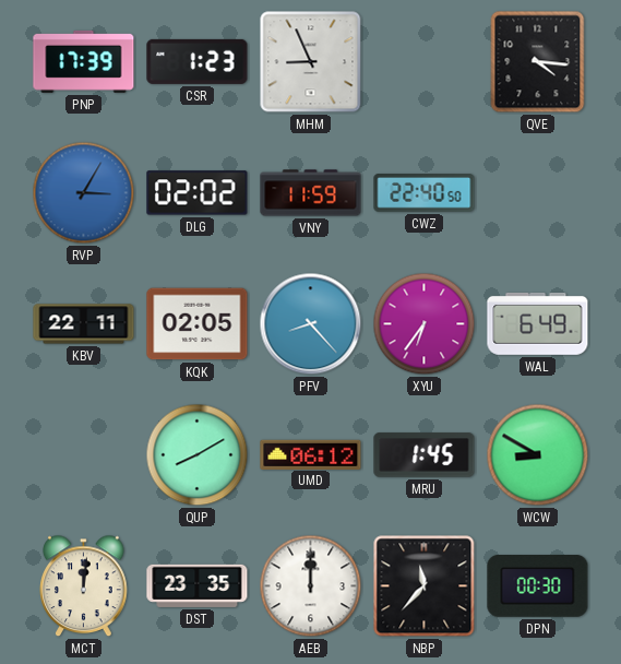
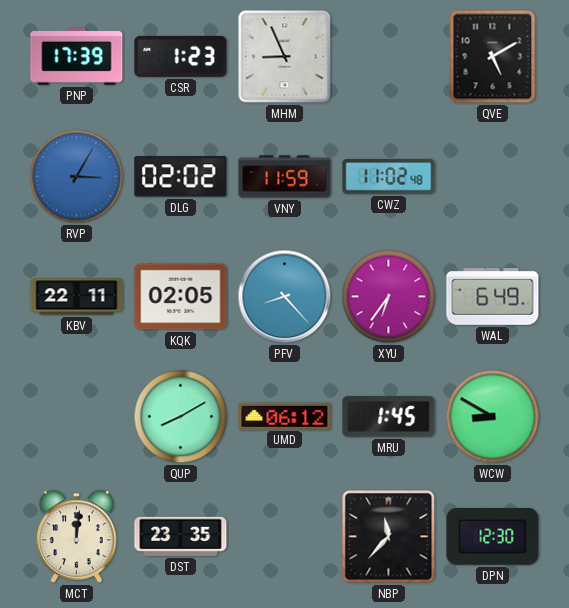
QVE: 4:16 -> 5:10
CWZ: 22:40 -> 11:02
AEB: 12:00 -> none
DPN: 00:30 -> 12:30
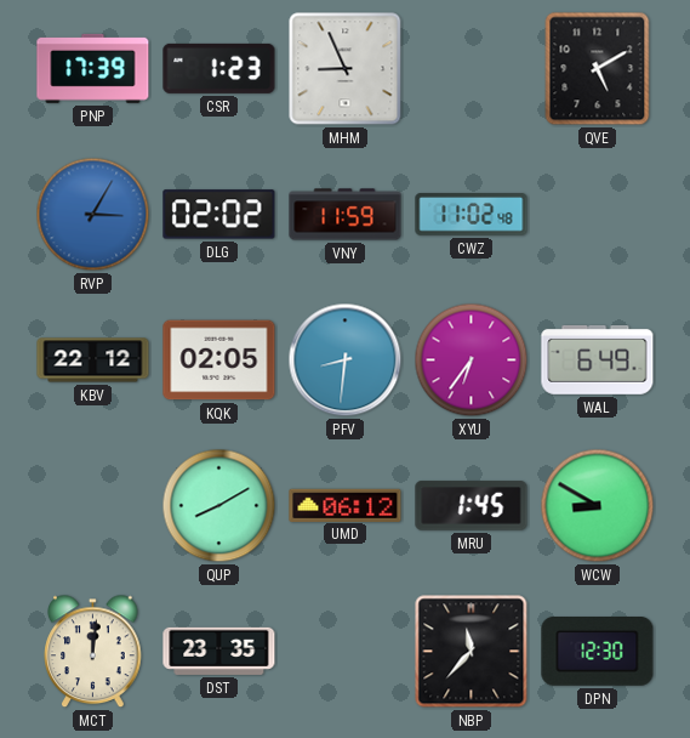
KBV: 22:11 -> 22:12
PFV: 8:23 -> 8:31
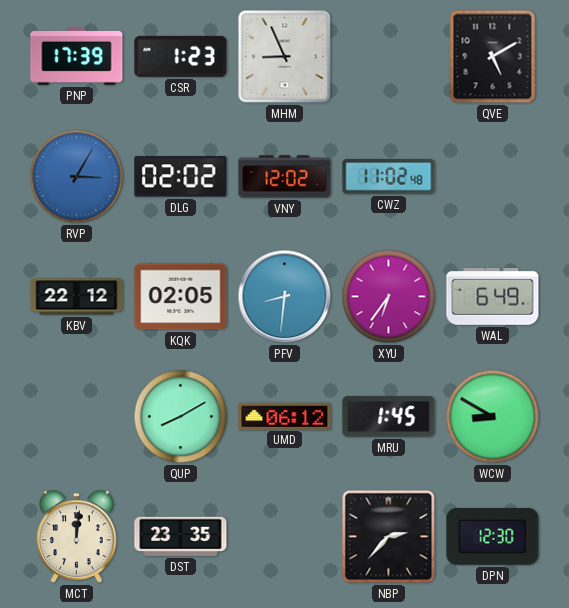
VNY: 11:59 -> 12:02
NBP: 11:37 -> 2:37
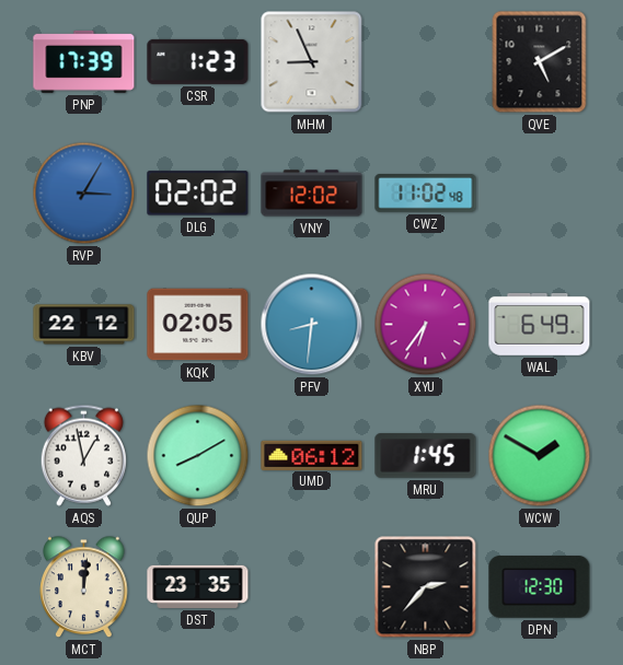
AQS: none -> 12:58
WCW: 8:50 -> 1:50
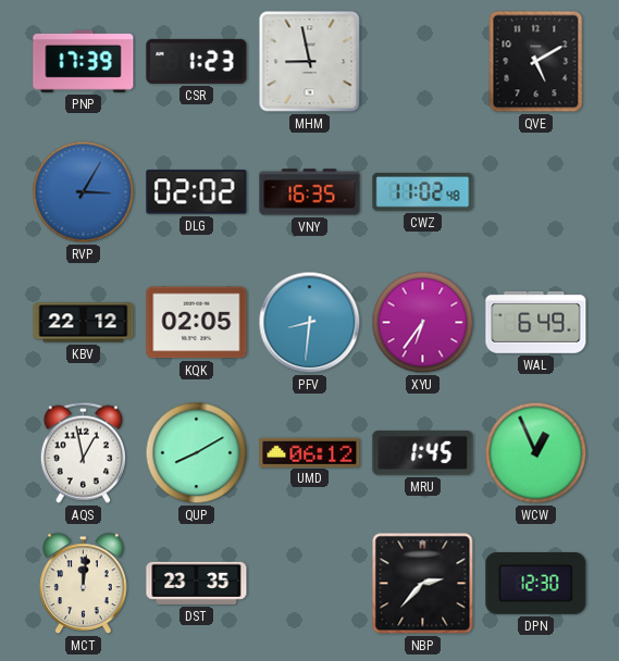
MHM: 8:56 -> 8:58
VNY: 12:02 -> 16:35
WCW: 1:50 -> 12:56
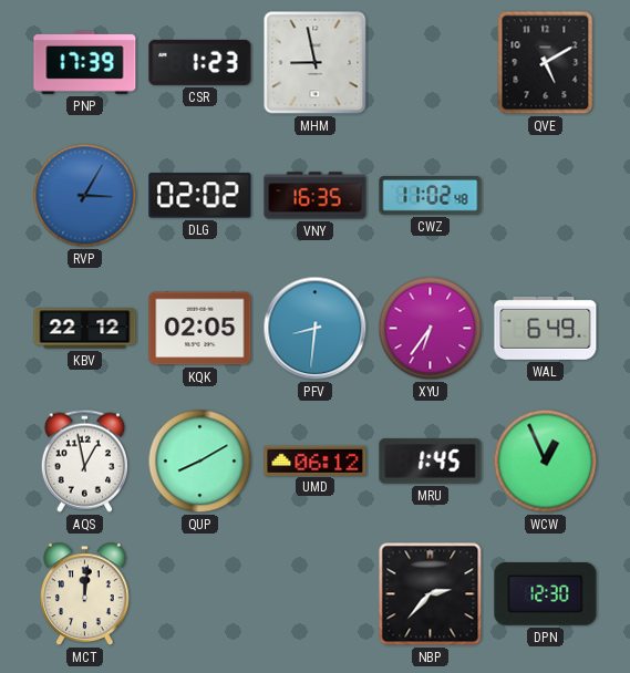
DST: 23:35 -> none
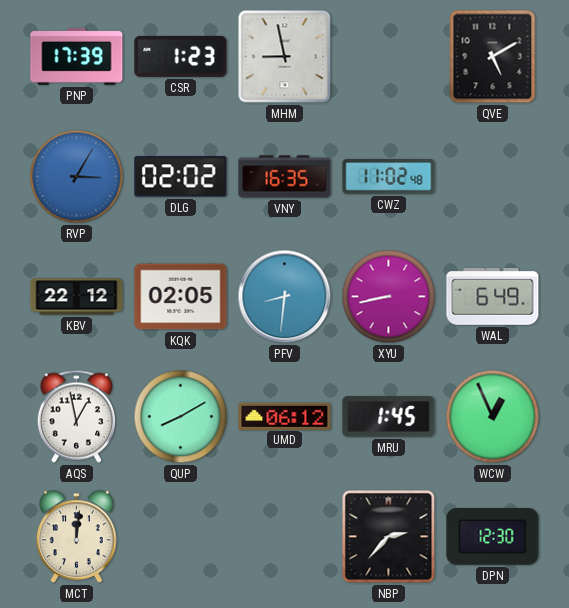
XYU: 6:36 -> 8:43
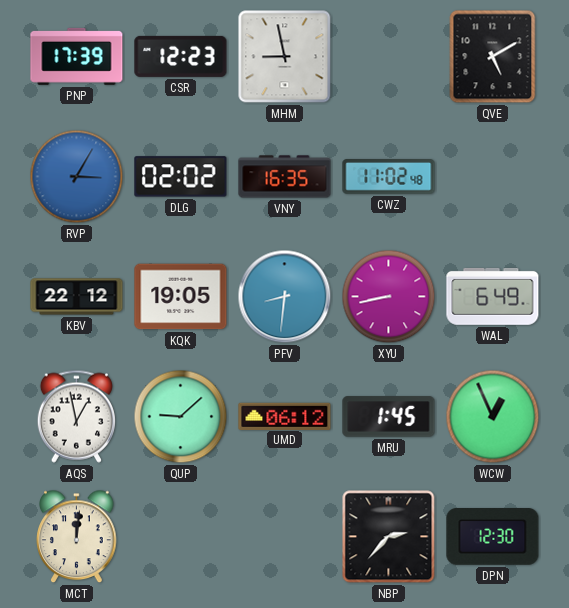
CSR: 1:23 -> 12:23
KQK: 02:05 -> 19:05
QUP: 8:10 -> 9:08
